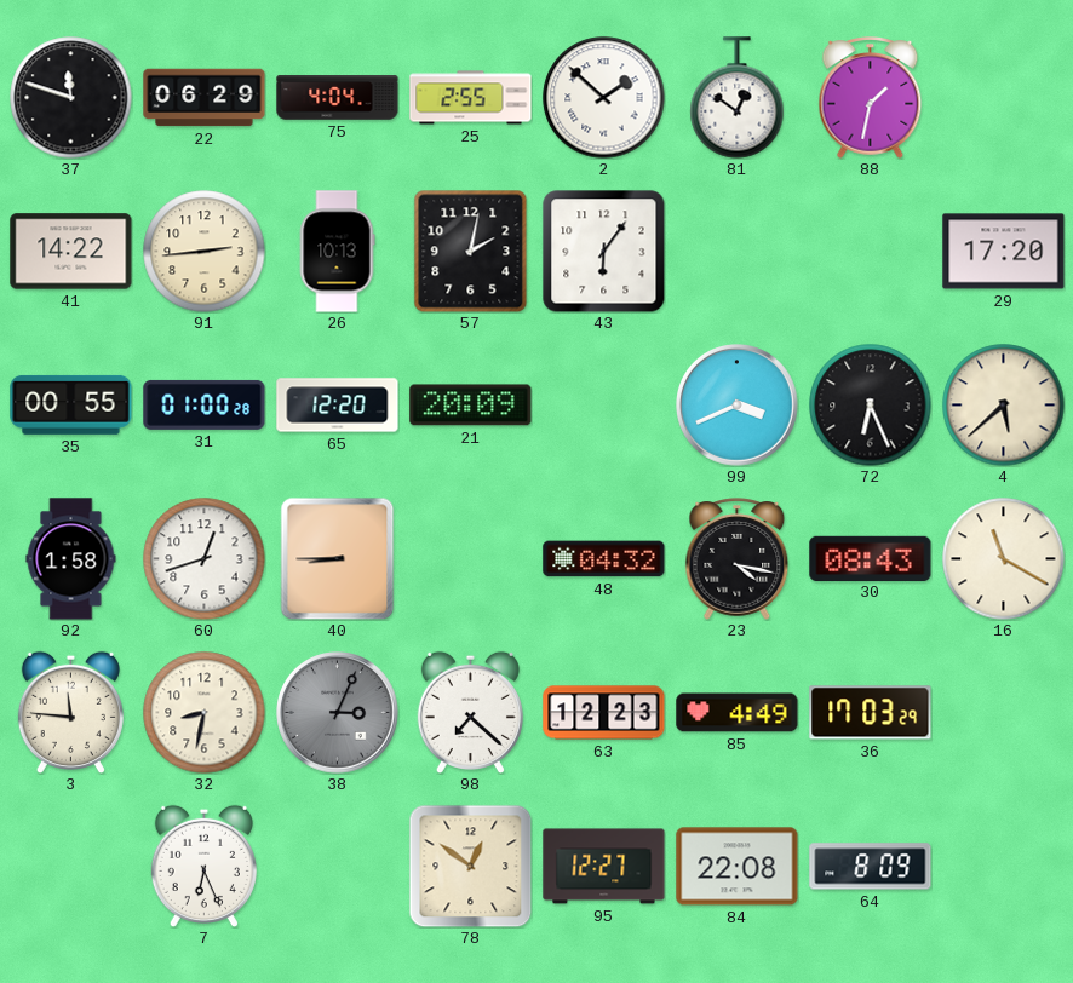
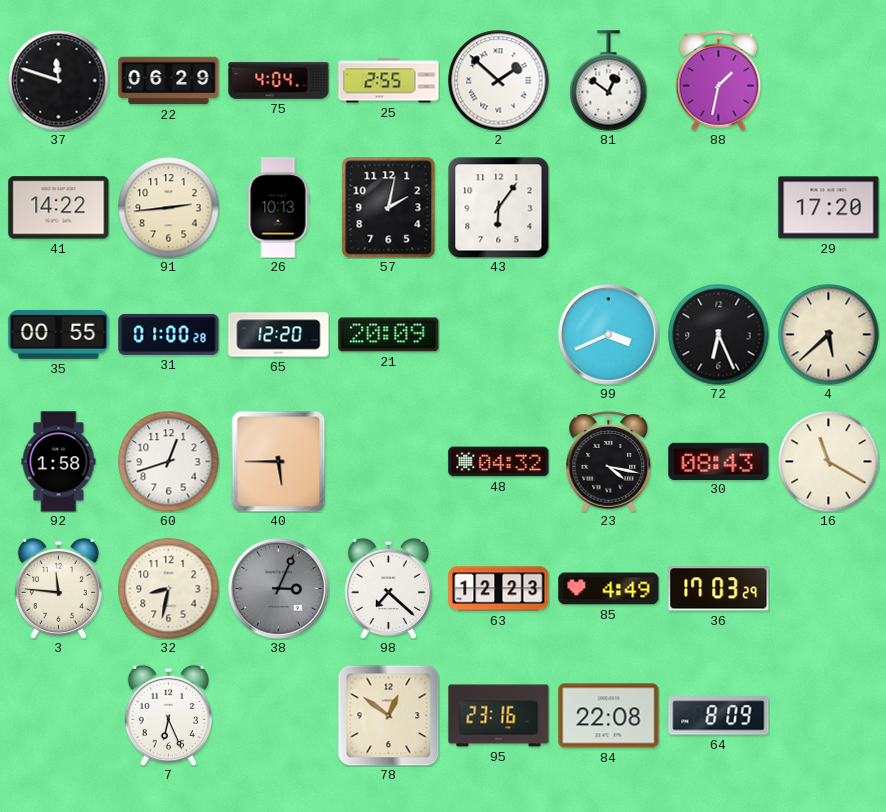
40: 8:45 -> 5:45
95: 12:27 -> 23:16
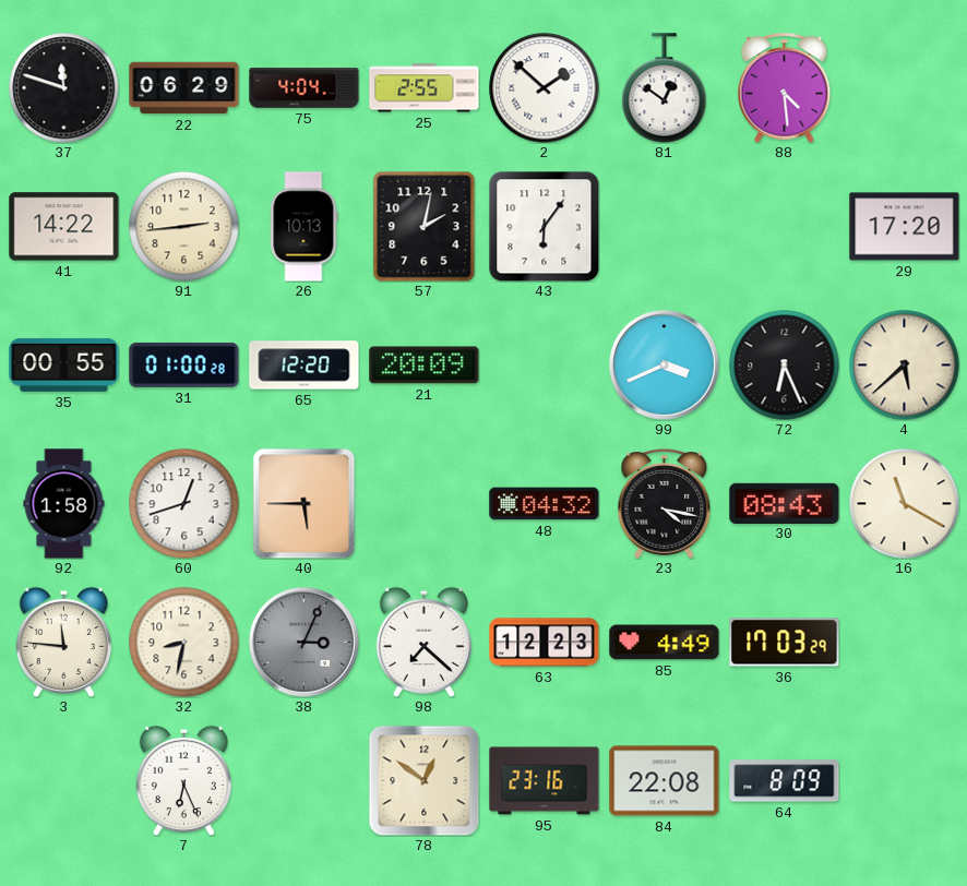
88: 1:32 -> 4:29
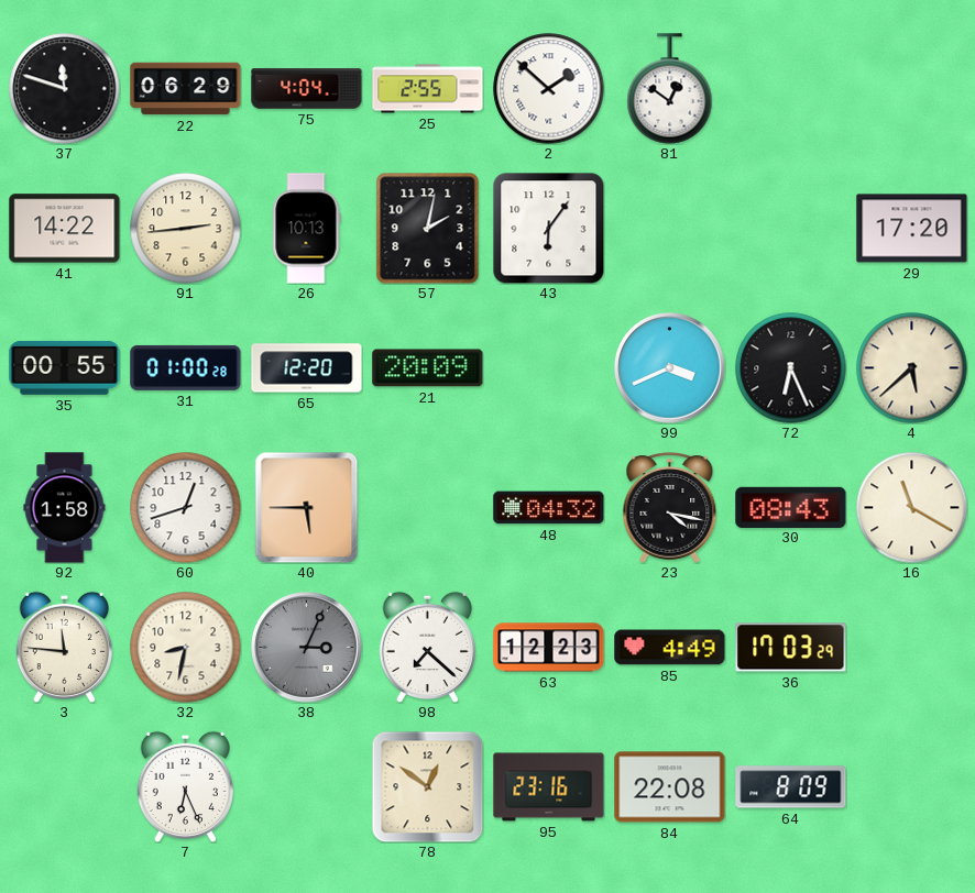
88: 4:29 -> none
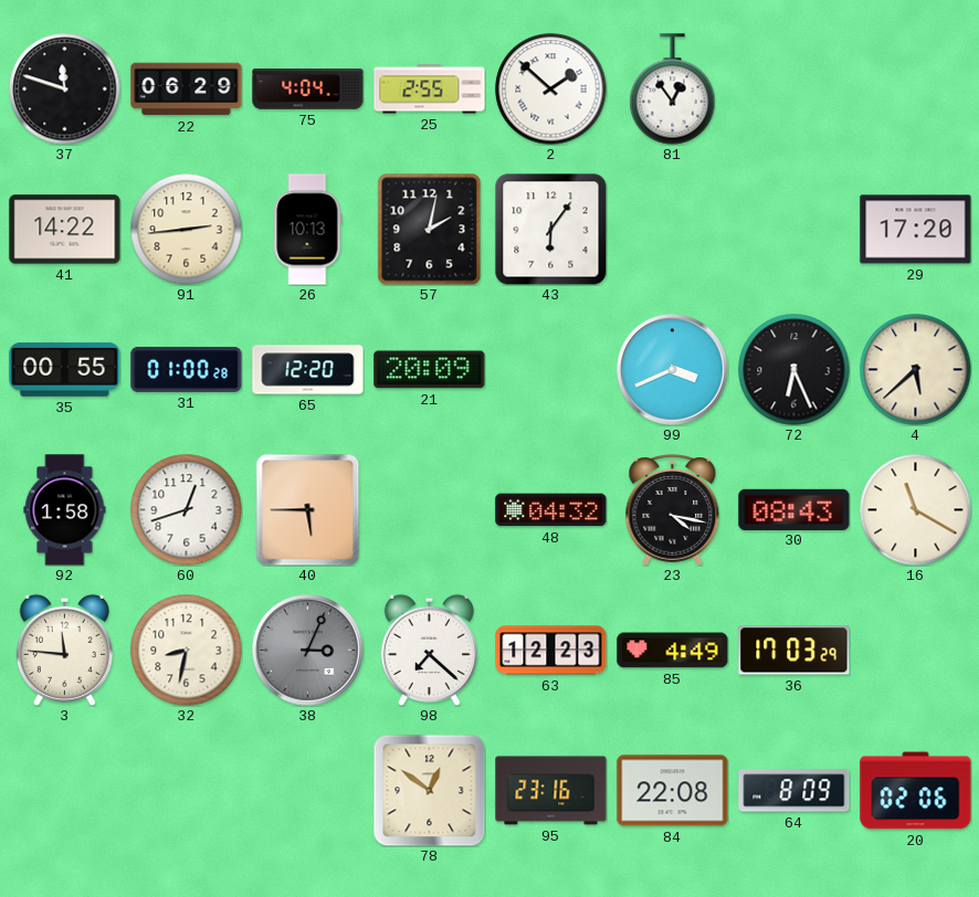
81: 12:51 -> 12:54
7: 6:26 -> none
20: none -> 02:06
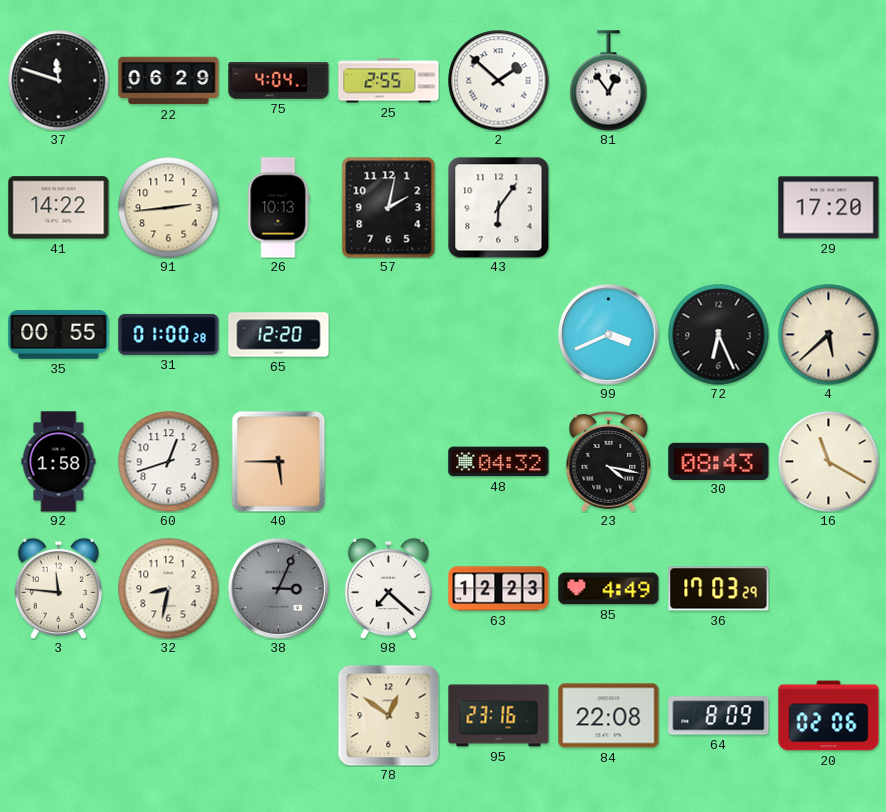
21: 20:09 -> none
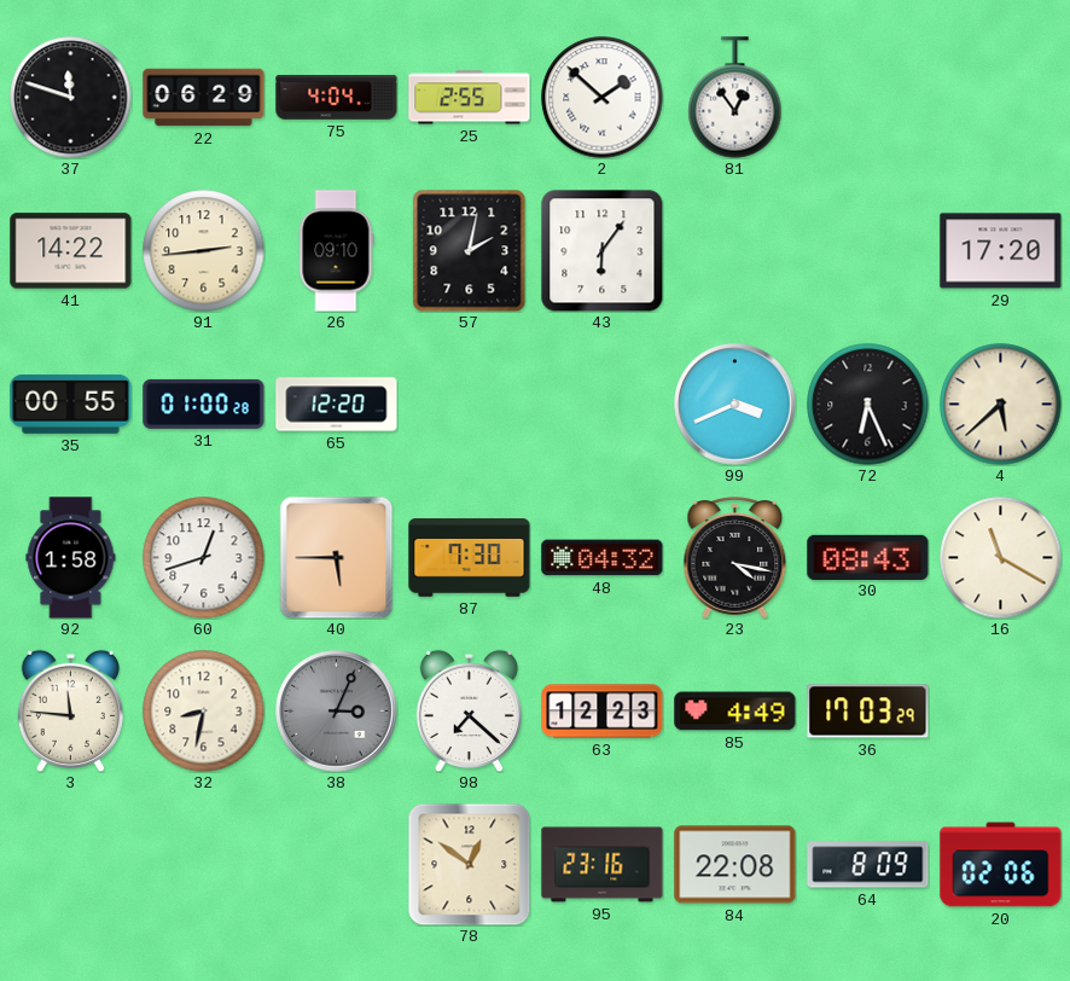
26: 10:13 -> 09:10
87: none -> 7:30
